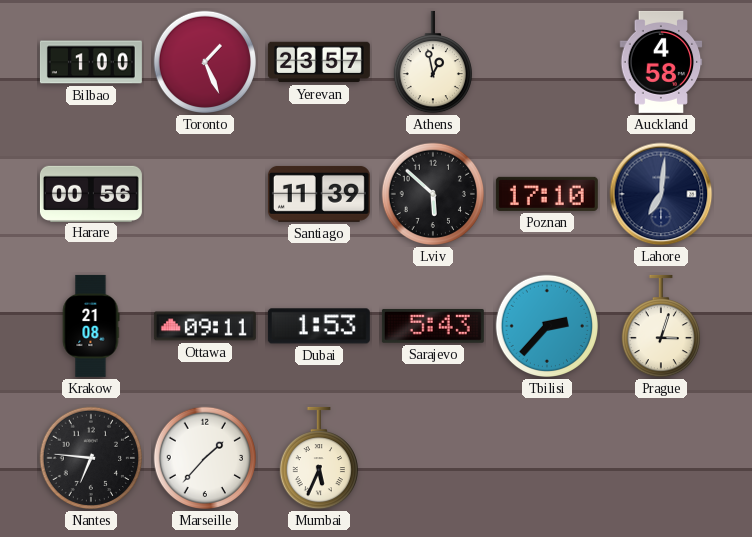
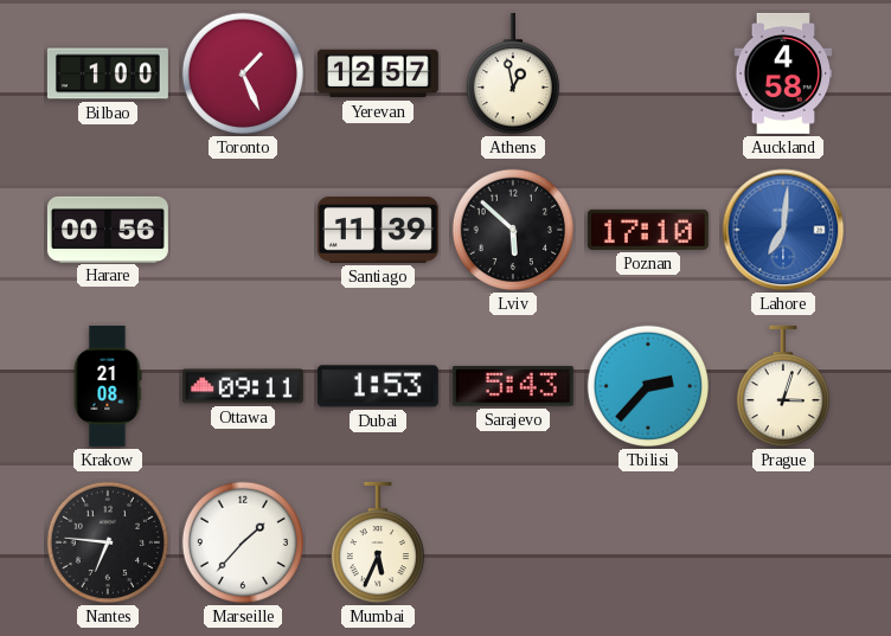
Yerevan: 23:57 -> 12:57
Lahore dial: navy -> blue
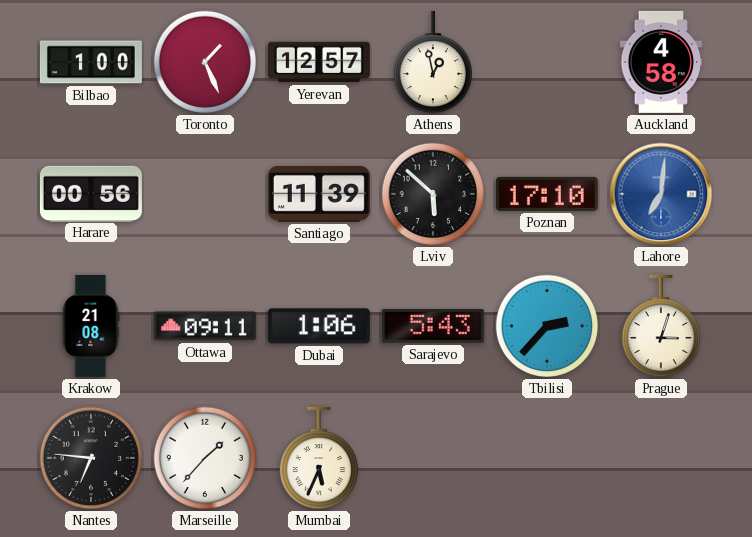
Dubai: 1:53 -> 1:06
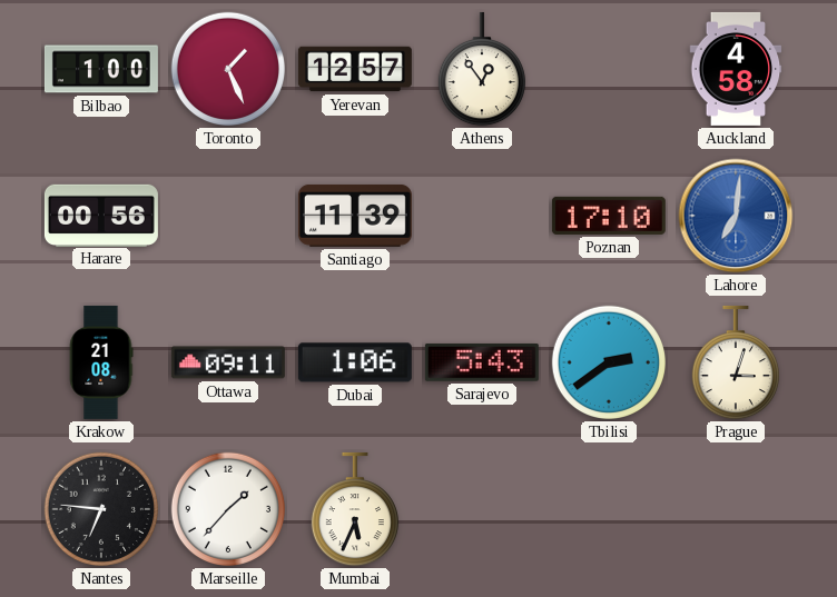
Athens: 12:58 -> 12:54
Lviv: 5:52 -> none
Tbilisi: 2:37 -> 2:39
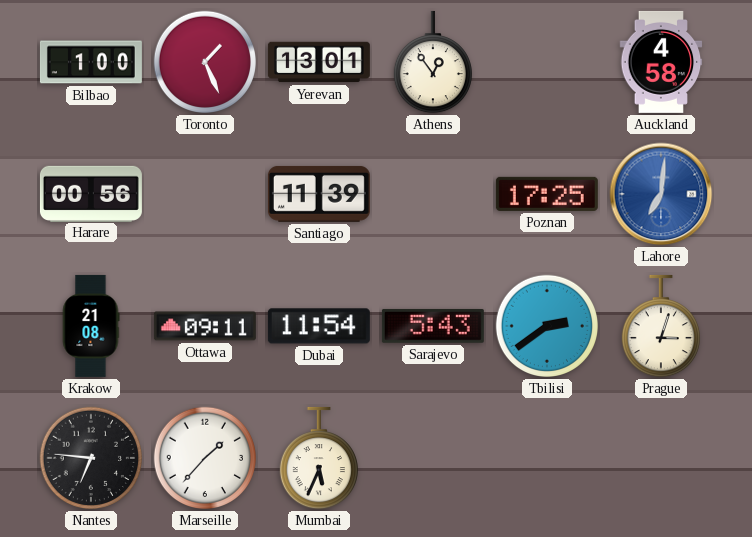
Yerevan: 12:57 -> 13:01
Poznan: 17:10 -> 17:25
Dubai: 1:06 -> 11:54
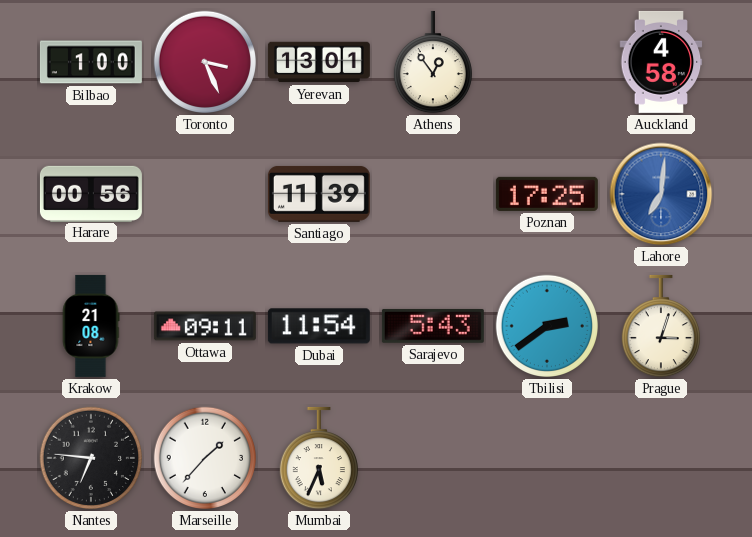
Toronto: 1:26 -> 3:26
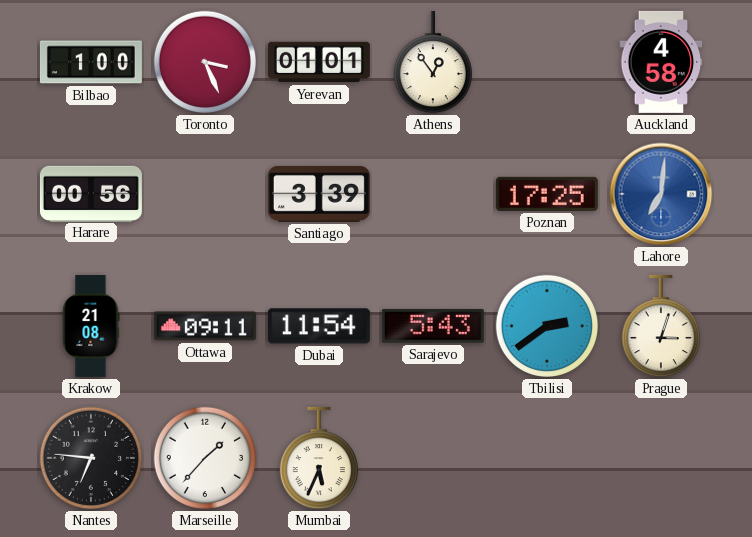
Yerevan: 13:01 -> 01:01
Santiago: 11:39 -> 3:39
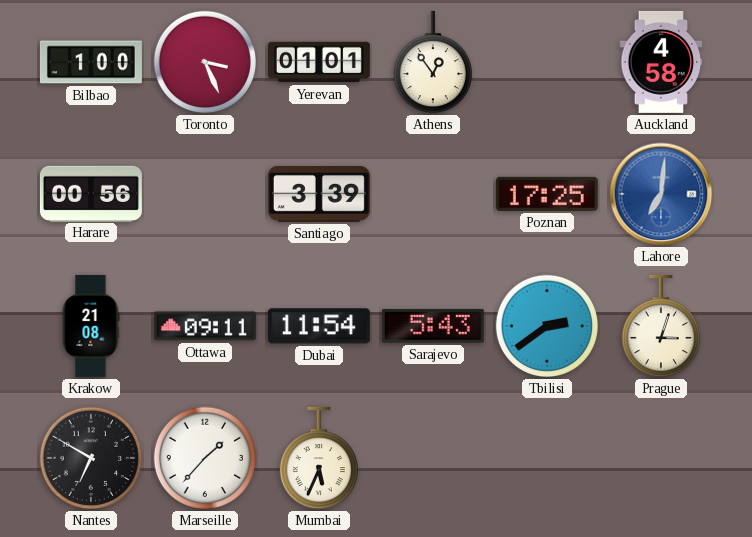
Nantes: 6:46 -> 6:50
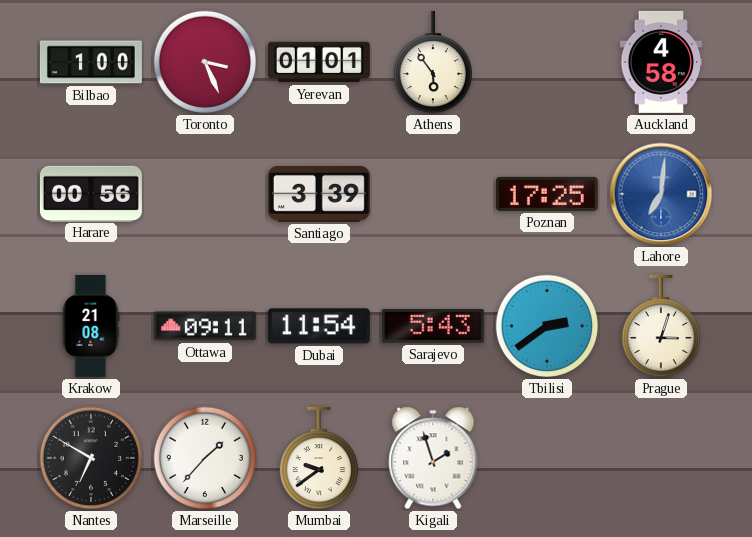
Athens: 12:54 -> 5:54
Mumbai: 5:34 -> 9:39
Kigali: none -> 1:57
